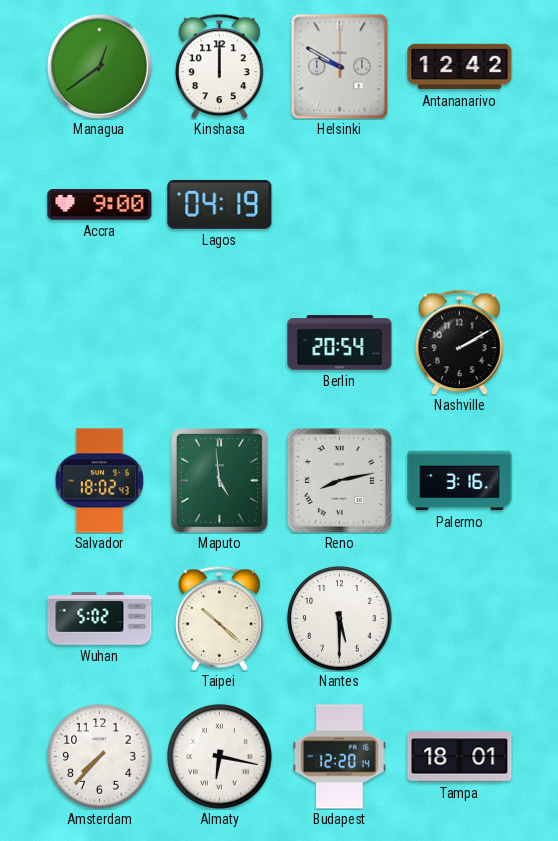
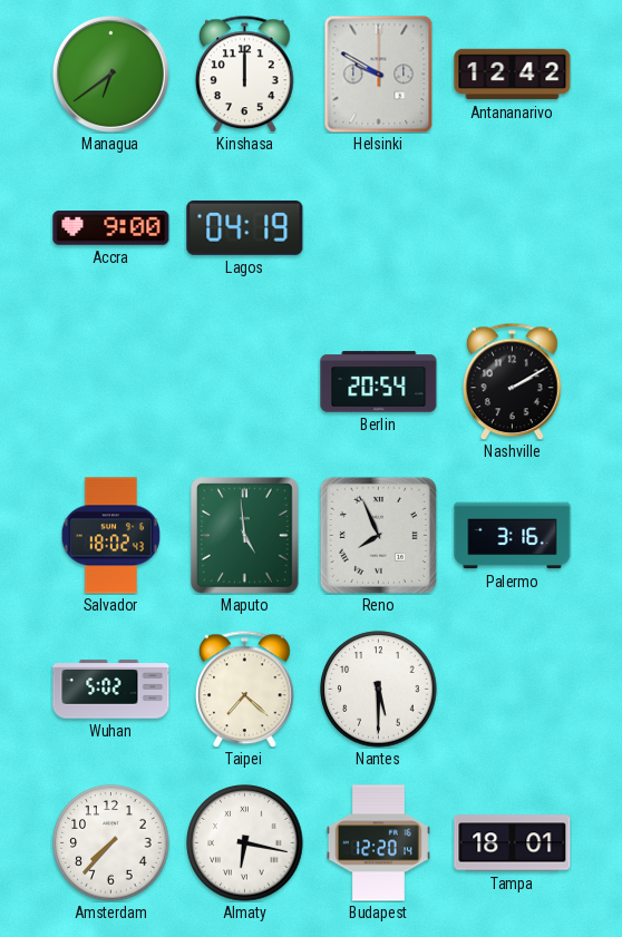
Managua: 12:39 -> 6:39
Reno: 8:13 -> 7:56
Taipei: 10:22 -> 7:22
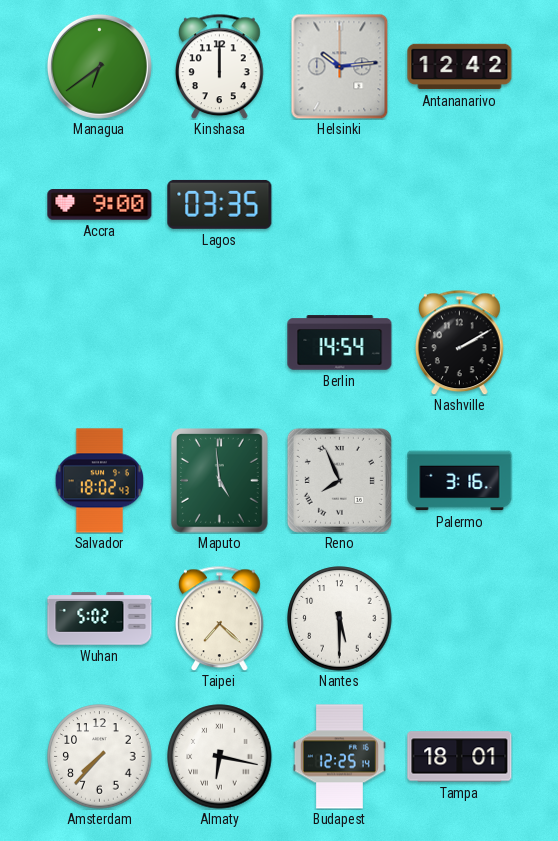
Helsinki: 9:50 -> 10:14
Lagos: 04:19 -> 03:35
Berlin: 20:54 -> 14:54
Budapest: 12:20 -> 12:25
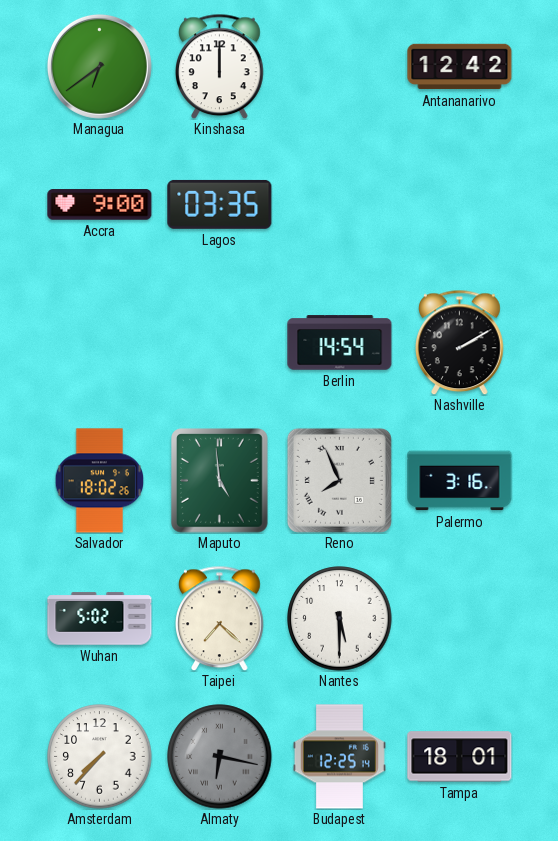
Helsinki: 10:14 -> none
Salvador: 18:02:43 -> 18:02:26
Almaty dial: white -> grey
